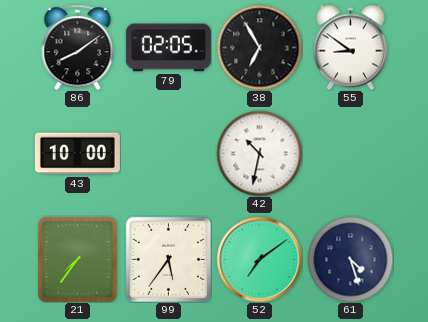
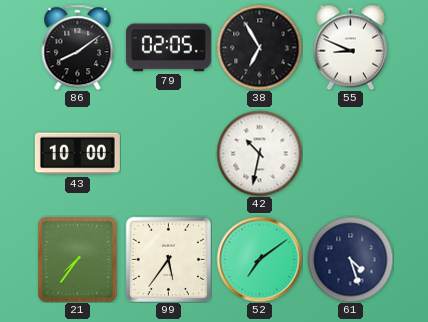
55: 8:51 -> 8:49
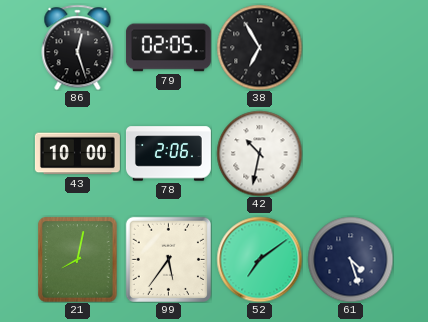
86: 8:09 -> 12:27
55: 8:49 -> none
78: none -> 2:06
21: 7:36 -> 8:02
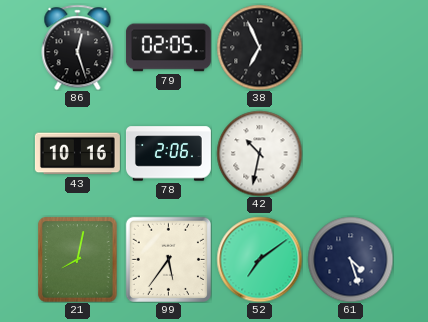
38: 6:55 -> 6:56
43: 10:00 -> 10:16
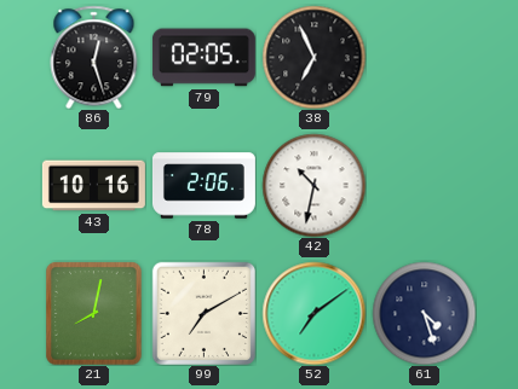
99: 5:36 -> 7:10
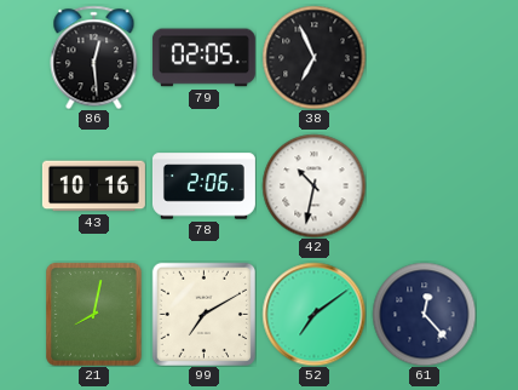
86: 12:27 -> 12:29
61: 4:27 -> 12:23
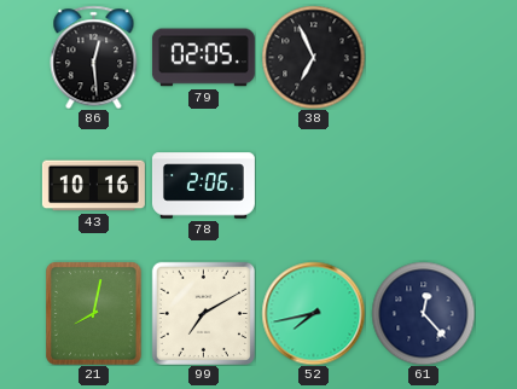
42: 10:32 -> none
52: 7:09 -> 7:43
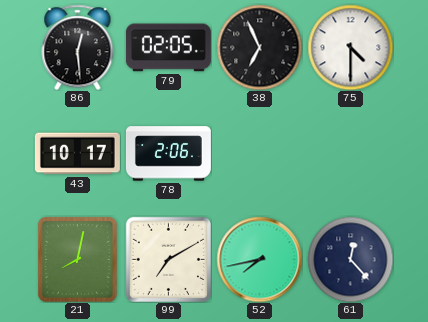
75: none -> 4:30
43: 10:16 -> 10:17
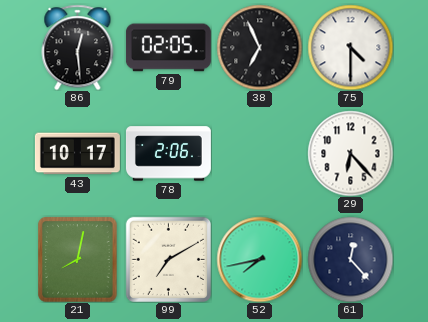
29: none -> 6:23
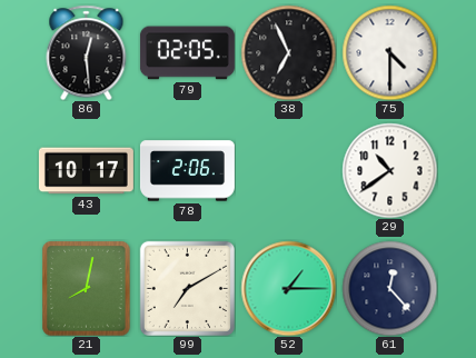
29: 6:23 -> 10:39
52: 7:43 -> 1:15
